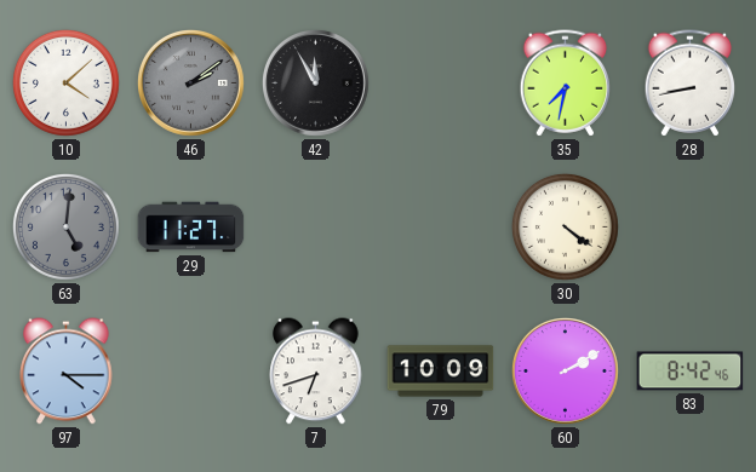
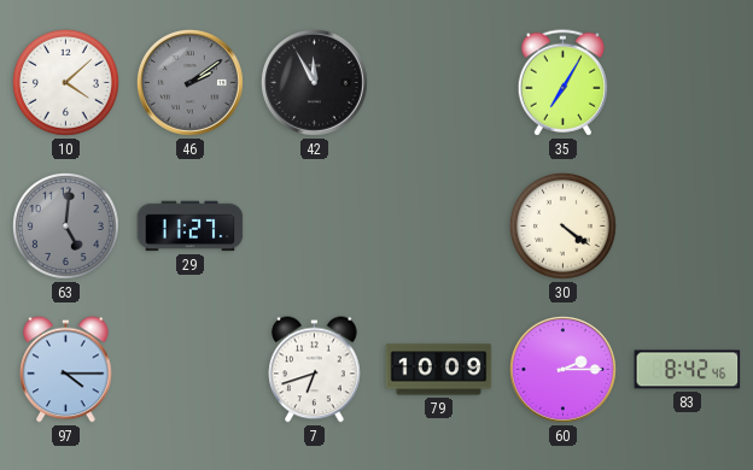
35: 7:32 -> 7:05
28: 8:43 -> none
60: 2:10 -> 2:15
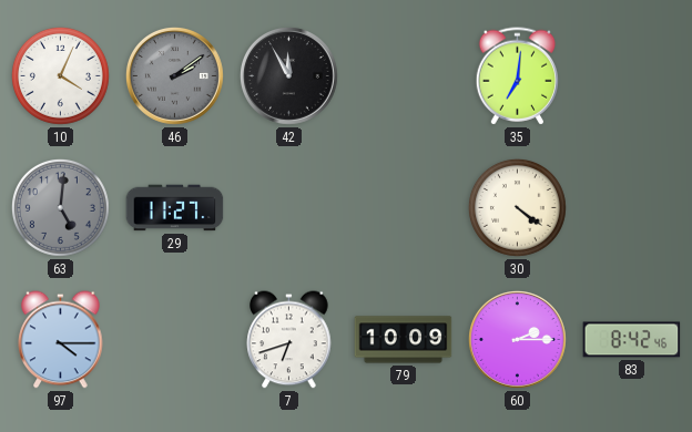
10: 4:08 -> 4:04
35: 7:05 -> 7:01
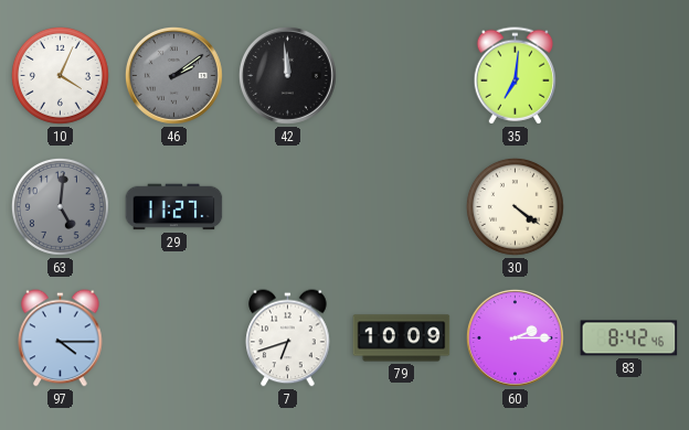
42: 11:55 -> 11:59
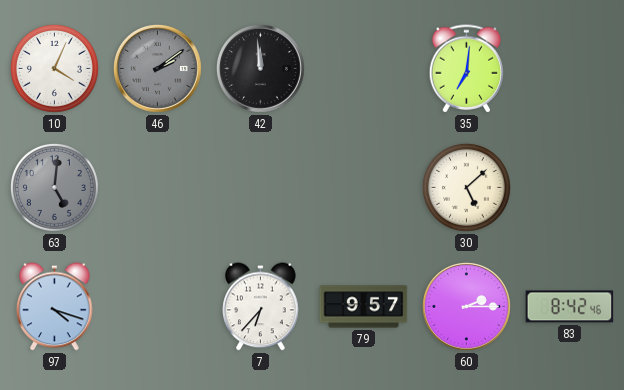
29: 11:27 -> none
30: 4:21 -> 5:08
97: 4:15 -> 4:18
7: 6:42 -> 6:37
79: 10:09 -> 9:57
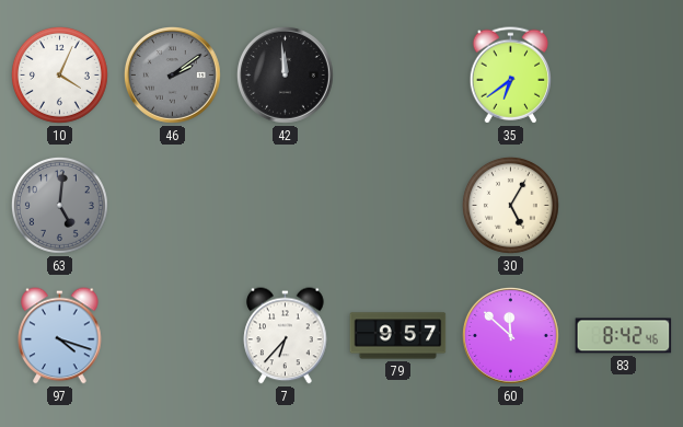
35: 7:01 -> 6:39
30: 5:08 -> 5:05
60: 2:15 -> 11:52
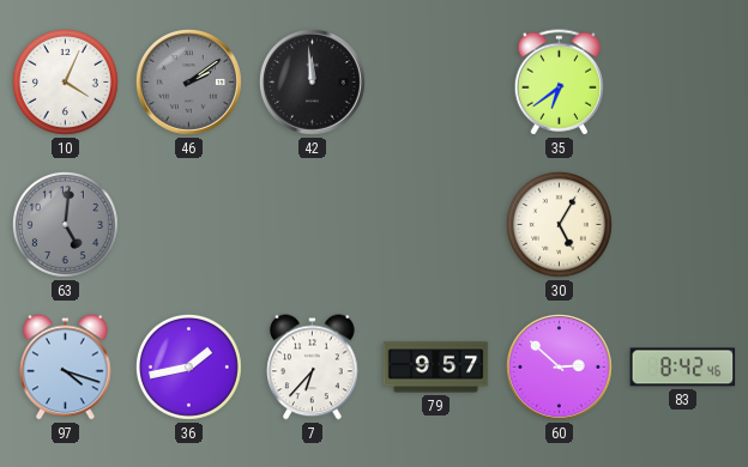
36: none -> 1:43
60: 11:52 -> 2:52
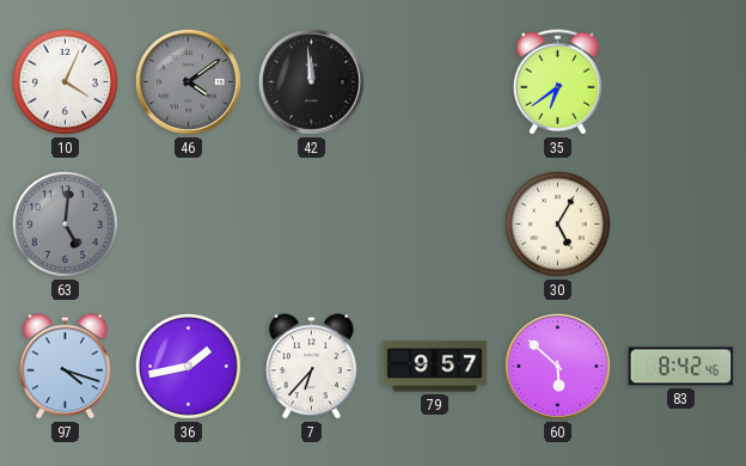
46: 2:09 -> 4:09
60: 2:52 -> 5:52
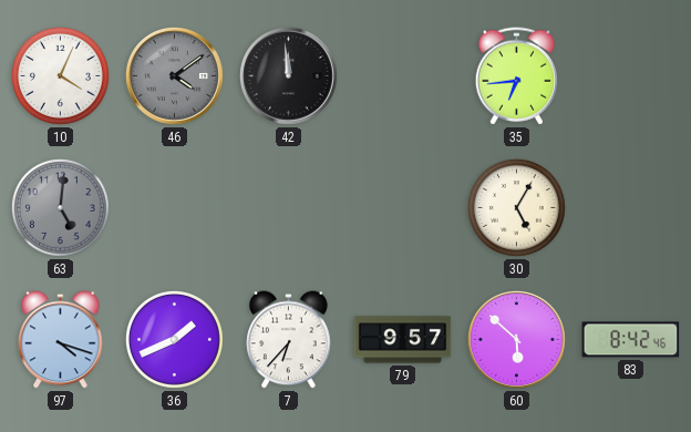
35: 6:39 -> 6:44
36: 1:43 -> 1:41
